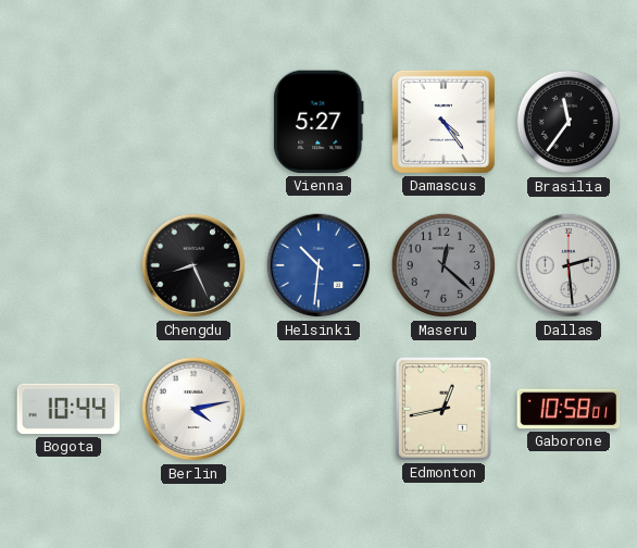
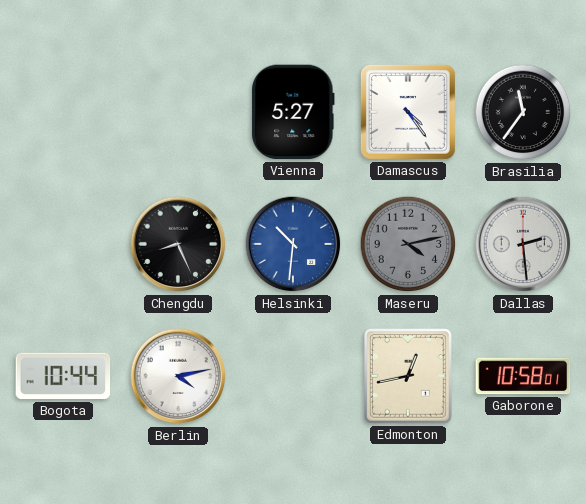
Maseru: 12:22 -> 4:13
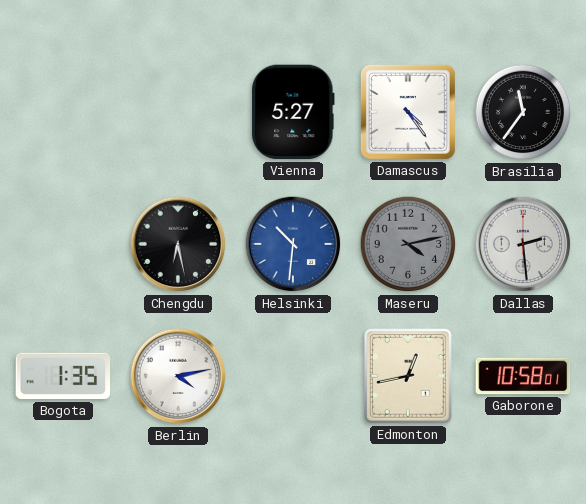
Chengdu: 8:26 -> 6:28
Bogota: 10:44 -> 1:35
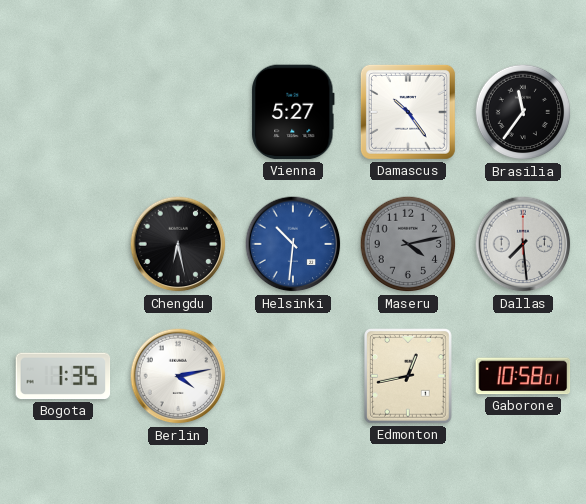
Damascus: 4:24 -> 10:24
Dallas: 2:29 -> 7:29
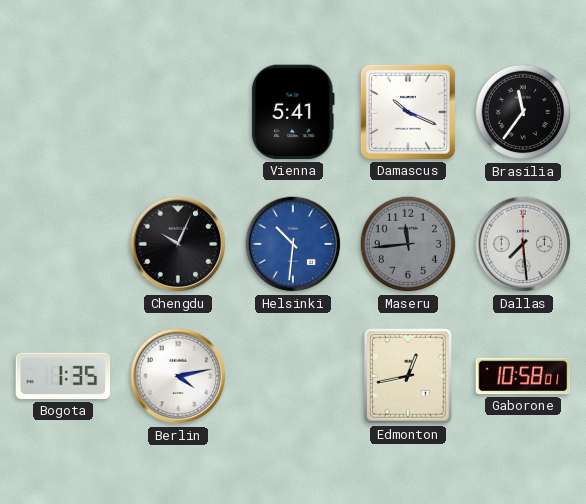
Vienna: 5:27 -> 5:41
Damascus: 10:24 -> 10:19
Chengdu: 6:28 -> 10:04
Maseru: 4:13 -> 11:44
